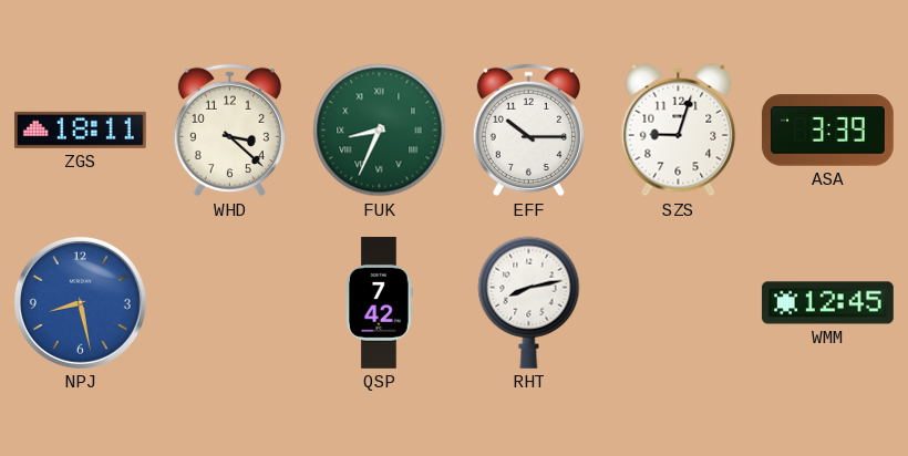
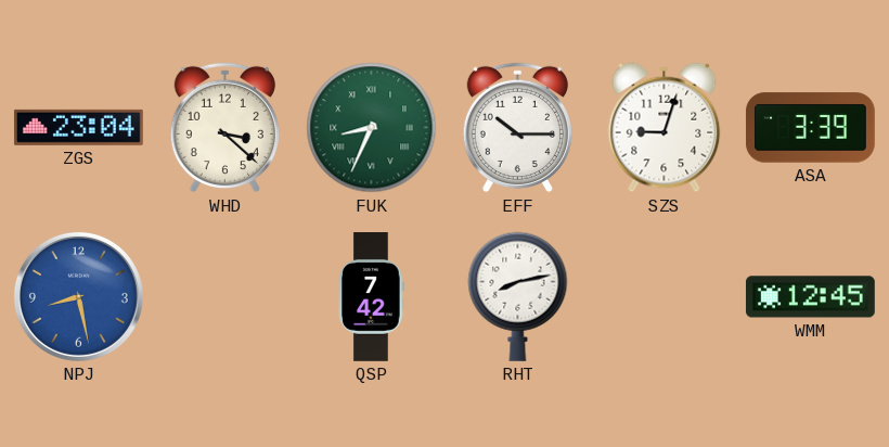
ZGS: 18:11 -> 23:04
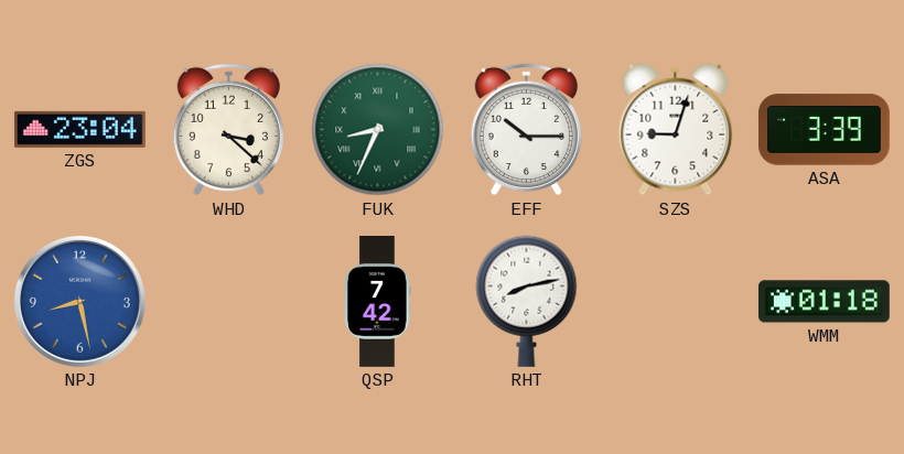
WMM: 12:45 -> 01:18
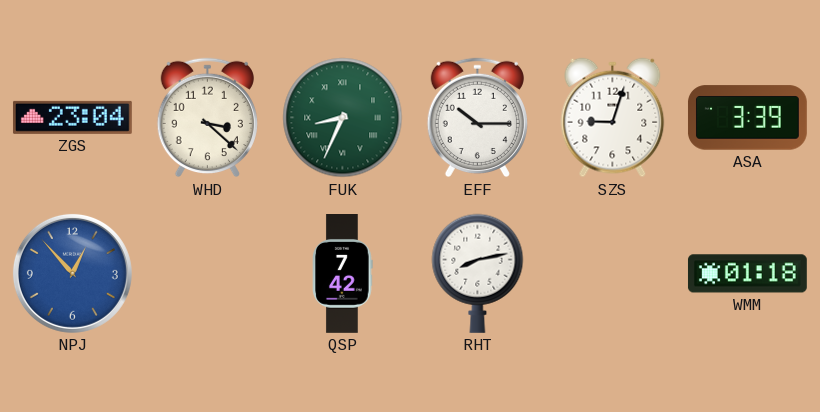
NPJ: 8:28 -> 12:53
